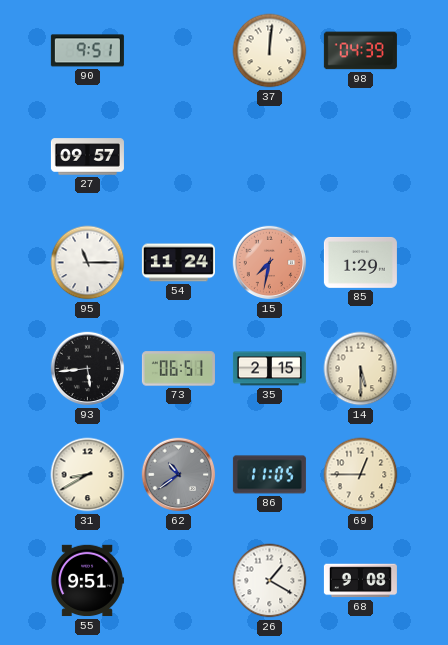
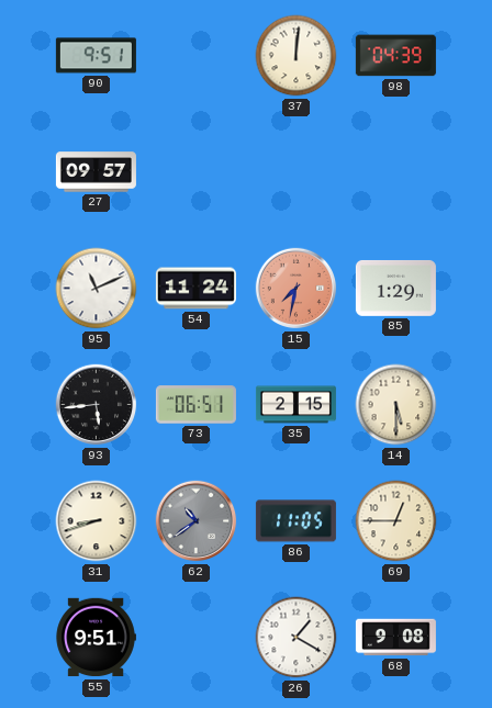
95: 11:15 -> 11:11
31: 8:40 -> 8:42
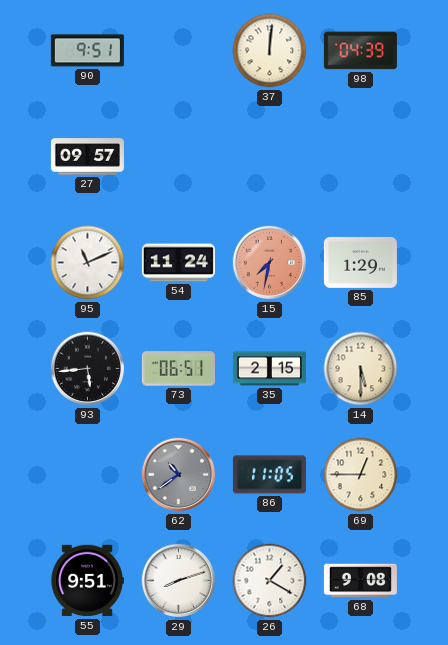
31: 8:42 -> none
29: none -> 8:12
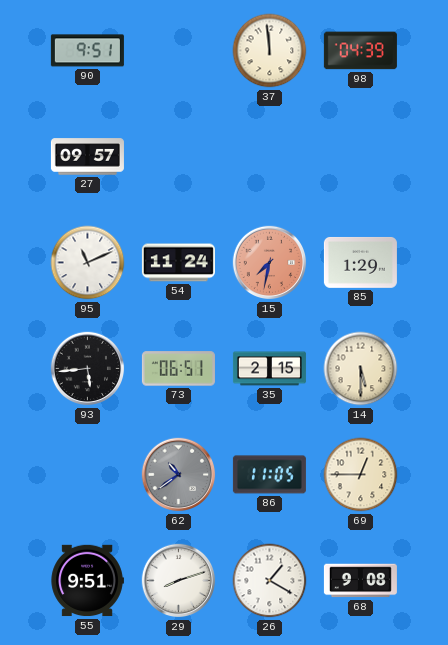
37: 12:01 -> 11:59
